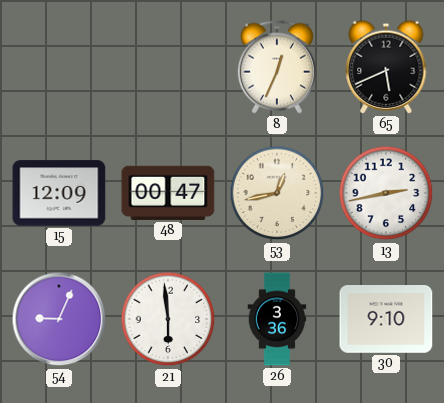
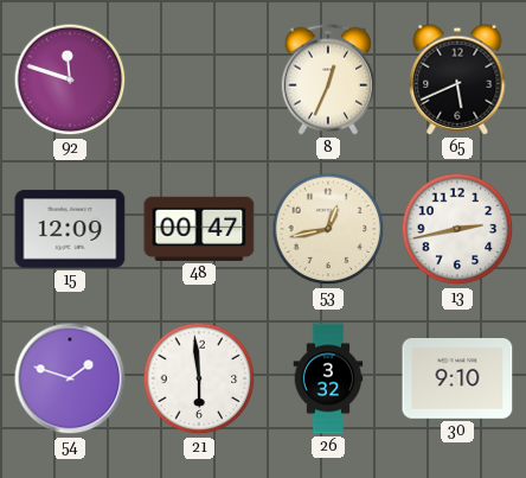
92: none -> 11:48
54: 9:04 -> 1:48
26: 3:36 -> 3:32
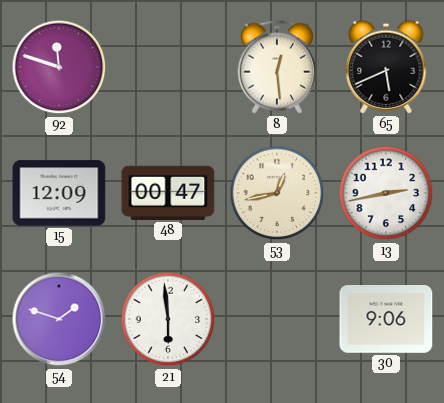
8: 12:34 -> 12:29
26: 3:32 -> none
30: 9:10 -> 9:06
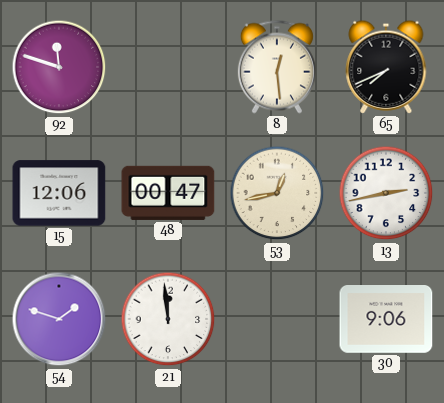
65: 5:41 -> 7:41
15: 12:09 -> 12:06
21: 5:59 -> 11:59
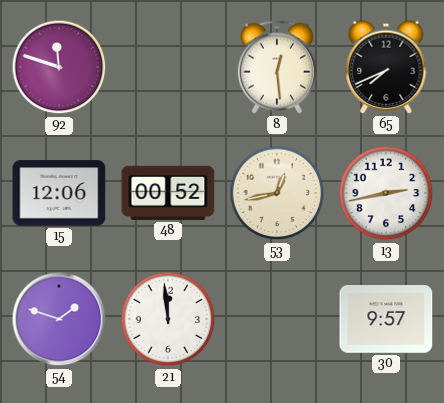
48: 00:47 -> 00:52
30: 9:06 -> 9:57
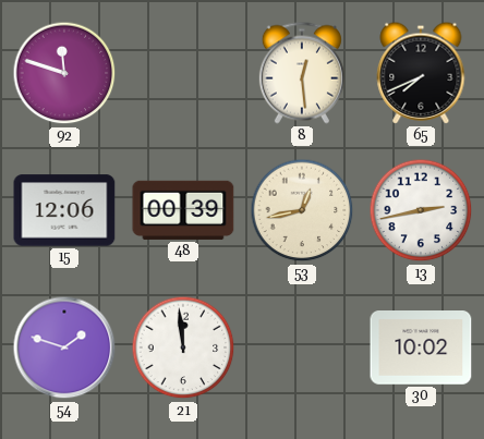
48: 00:52 -> 00:39
30: 9:57 -> 10:02
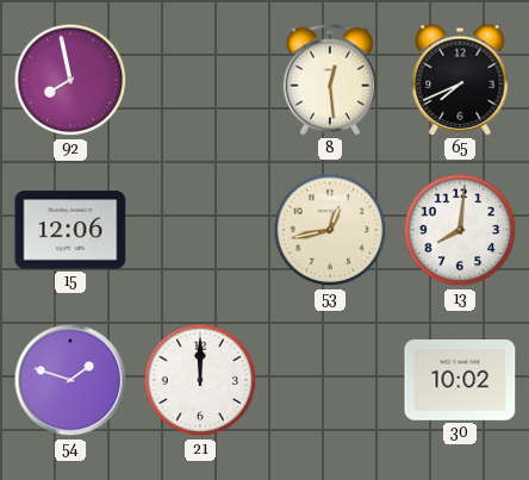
92: 11:48 -> 7:58
48: 00:39 -> none
13: 2:43 -> 8:01
21: 11:59 -> 12:00
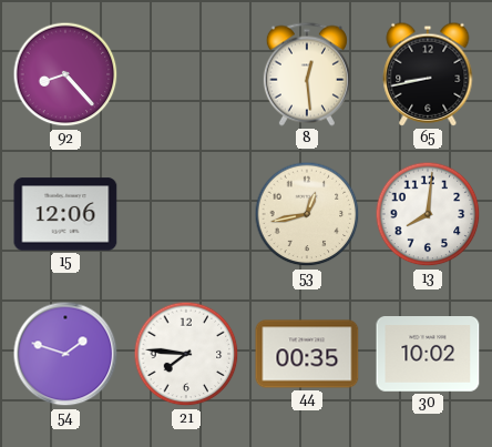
92: 7:58 -> 8:23
65: 7:41 -> 8:43
21: 12:00 -> 7:46
44: none -> 00:35
